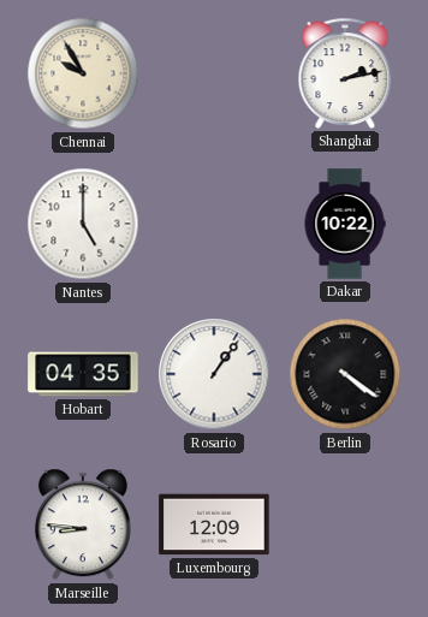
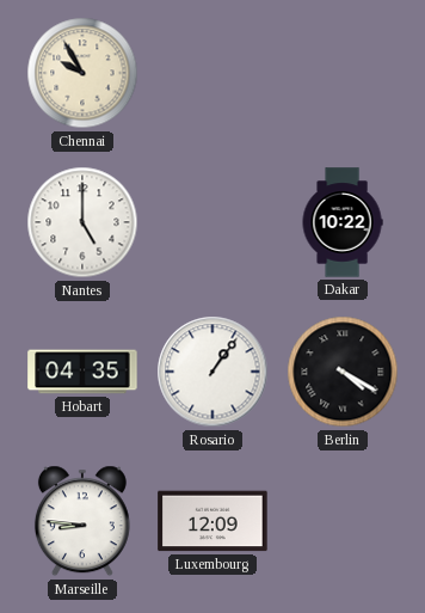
Shanghai: 2:13 -> none
Berlin: 4:21 -> 4:20
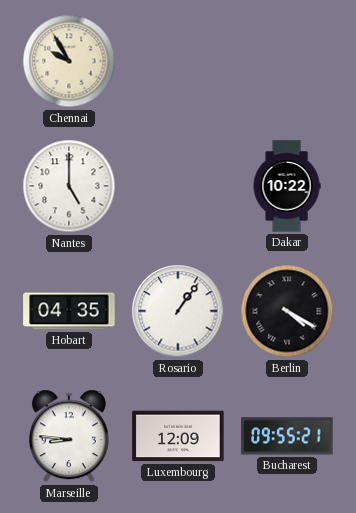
Bucharest: none -> 09:55
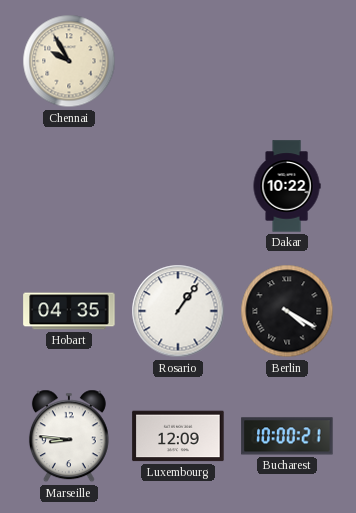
Nantes: 5:00 -> none
Bucharest: 09:55 -> 10:00
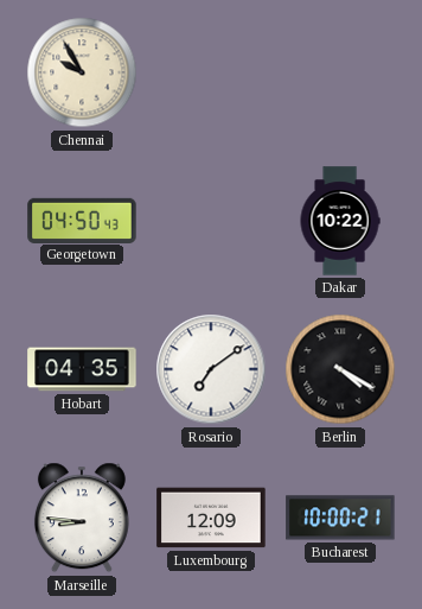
Georgetown: none -> 04:50
Rosario: 1:06 -> 7:09
